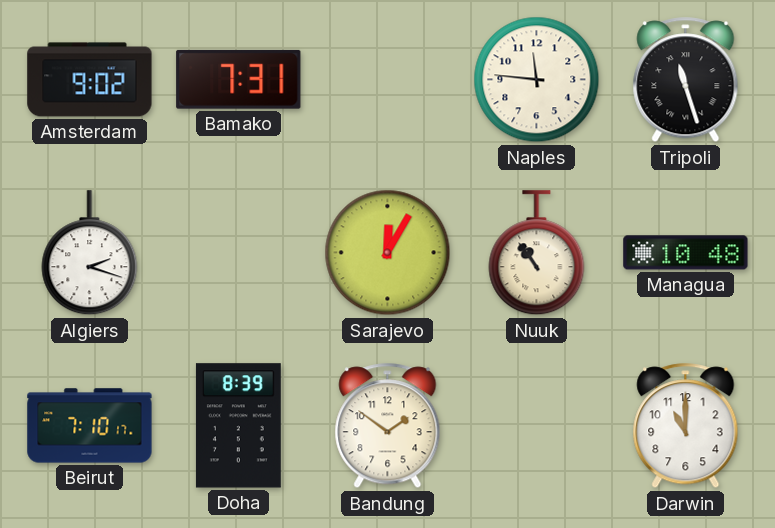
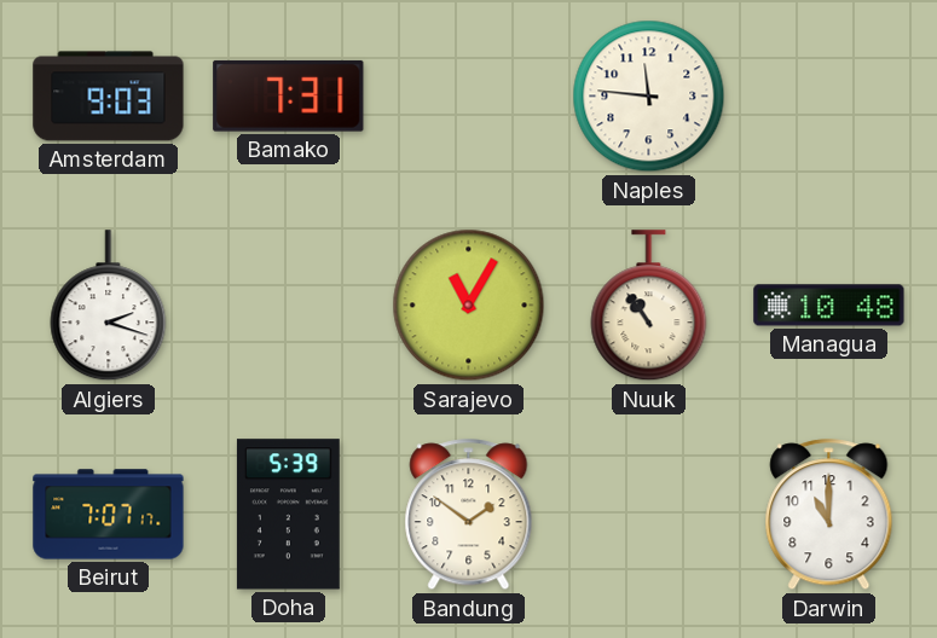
Amsterdam: 9:02 -> 9:03
Tripoli: 11:27 -> none
Sarajevo: 12:05 -> 11:05
Beirut: 7:10 -> 7:07
Doha: 8:39 -> 5:39
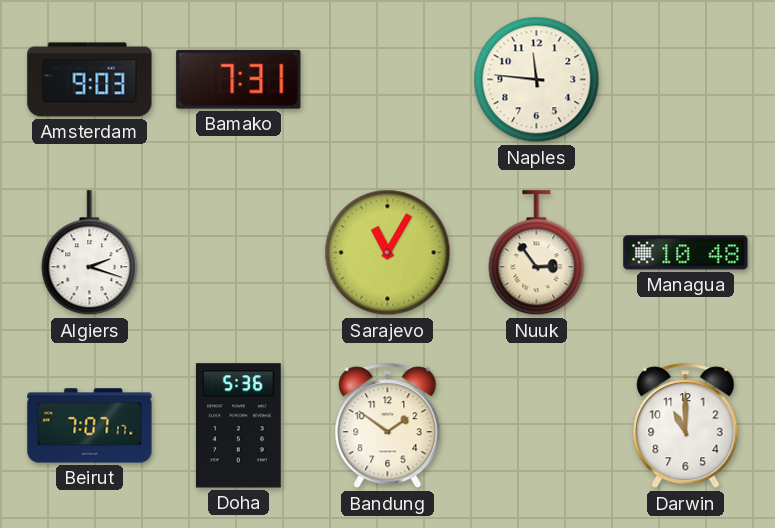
Nuuk: 10:54 -> 2:54
Doha: 5:39 -> 5:36
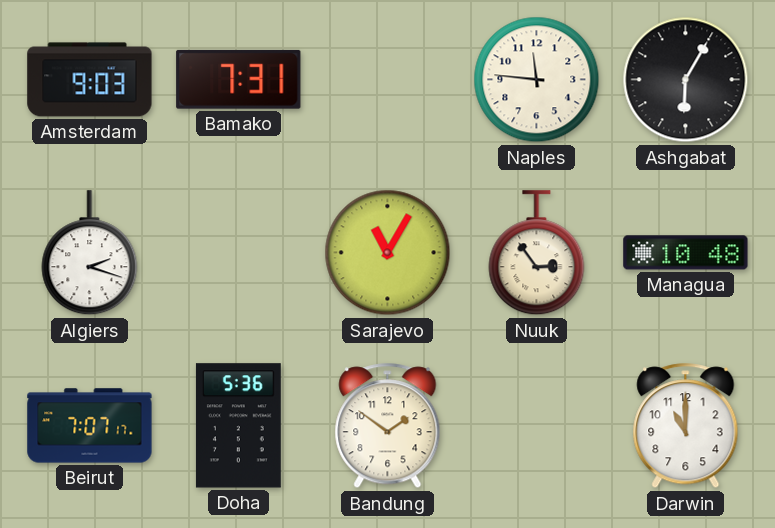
Ashgabat: none -> 6:05
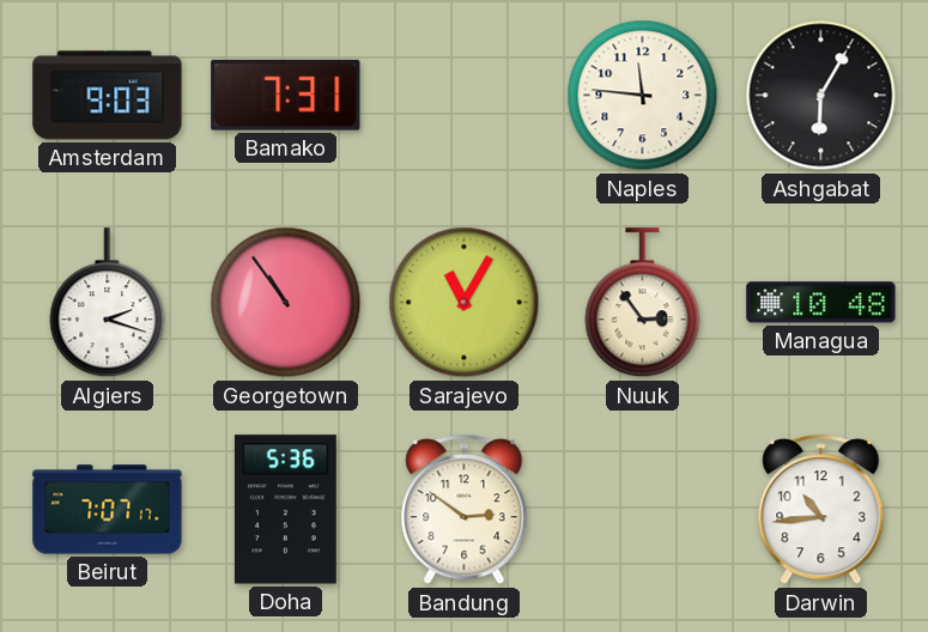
Georgetown: none -> 10:54
Bandung: 1:51 -> 2:51
Darwin: 11:00 -> 10:44
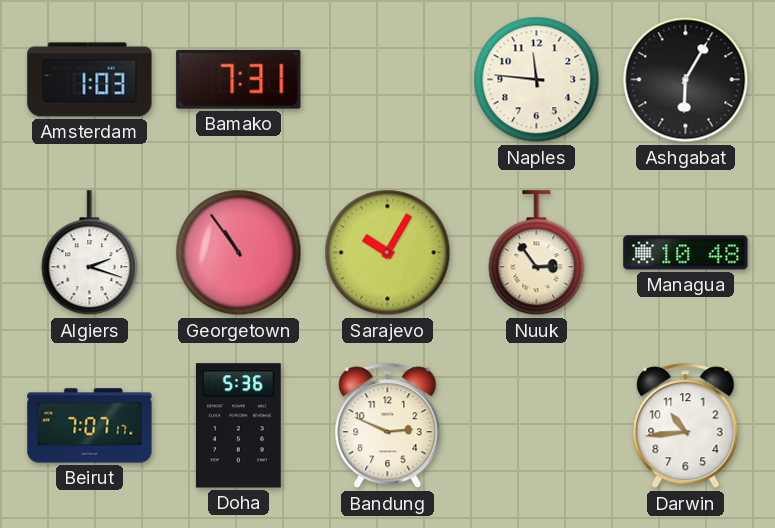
Amsterdam: 9:03 -> 1:03
Sarajevo: 11:05 -> 10:05
Bandung: 2:51 -> 2:49
